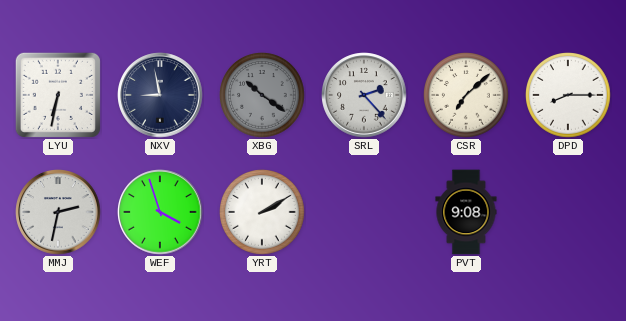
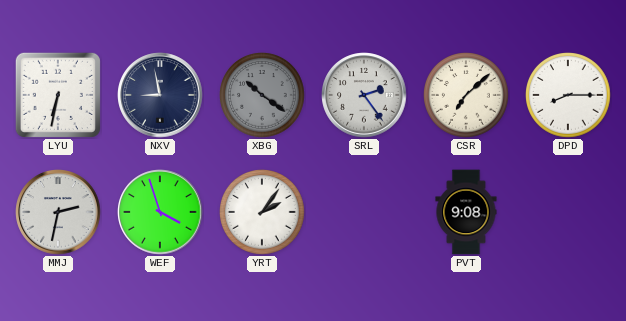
SRL: 2:23 -> 2:24
YRT: 2:10 -> 2:06
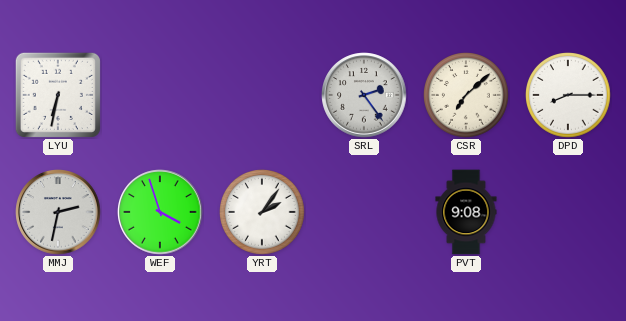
NXV: 8:58 -> none
XBG: 10:21 -> none
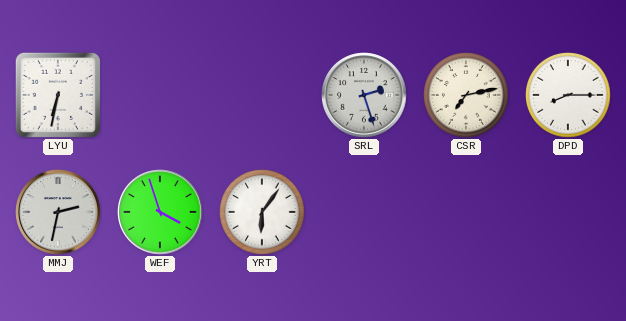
SRL: 2:24 -> 2:27
CSR: 7:08 -> 7:13
YRT: 2:06 -> 6:06
PVT: 9:08 -> none
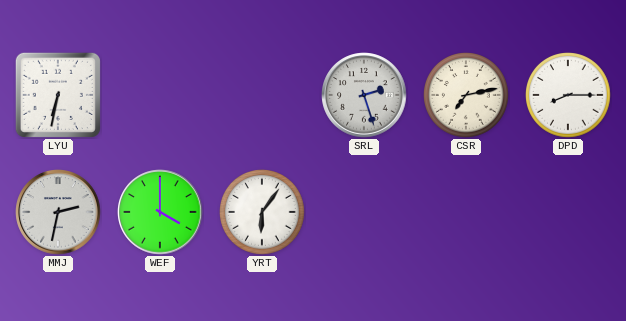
WEF: 3:57 -> 4:00
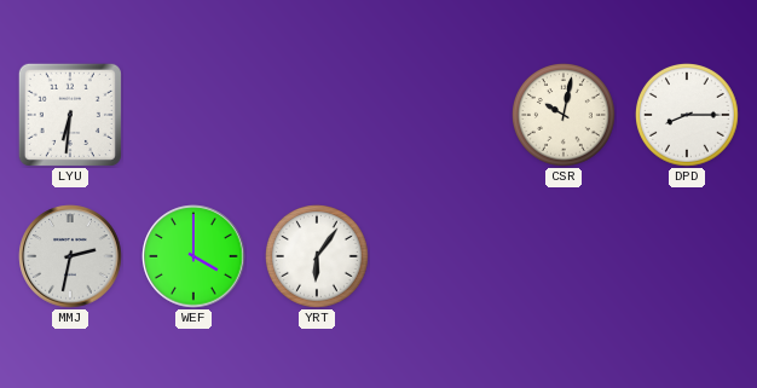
LYU: 6:32 -> 6:31
SRL: 2:27 -> none
CSR: 7:13 -> 10:02
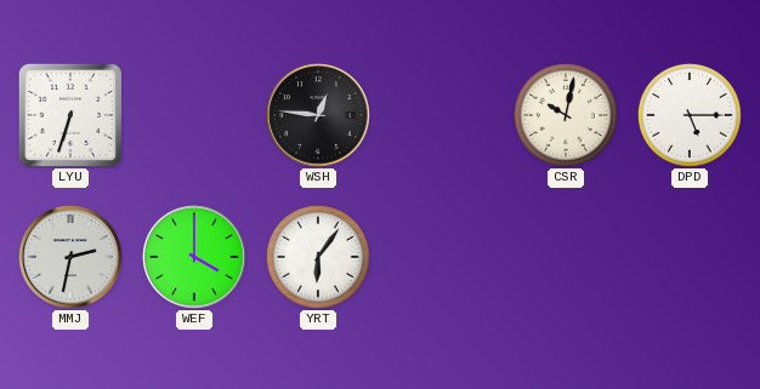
LYU: 6:31 -> 6:33
WSH: none -> 12:46
DPD: 8:15 -> 5:15
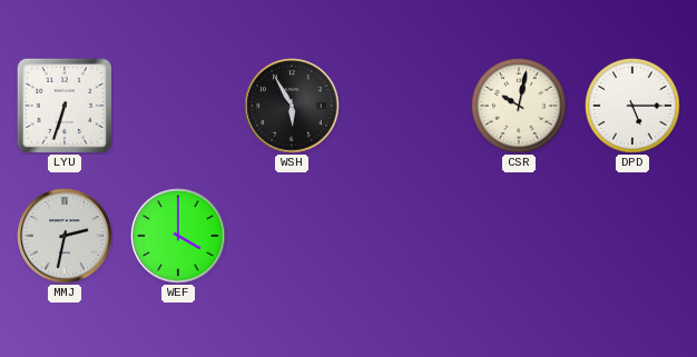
WSH: 12:46 -> 5:55
YRT: 6:06 -> none
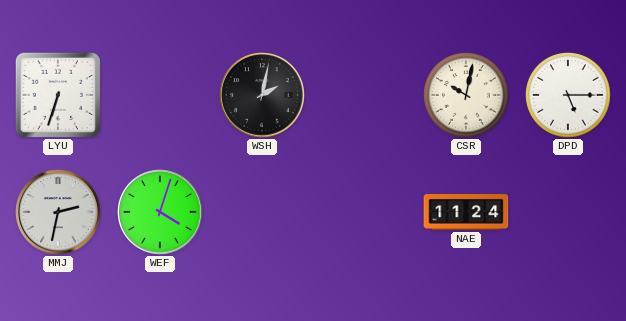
WSH: 5:55 -> 2:02
WEF: 4:00 -> 4:03
NAE: none -> 11:24
